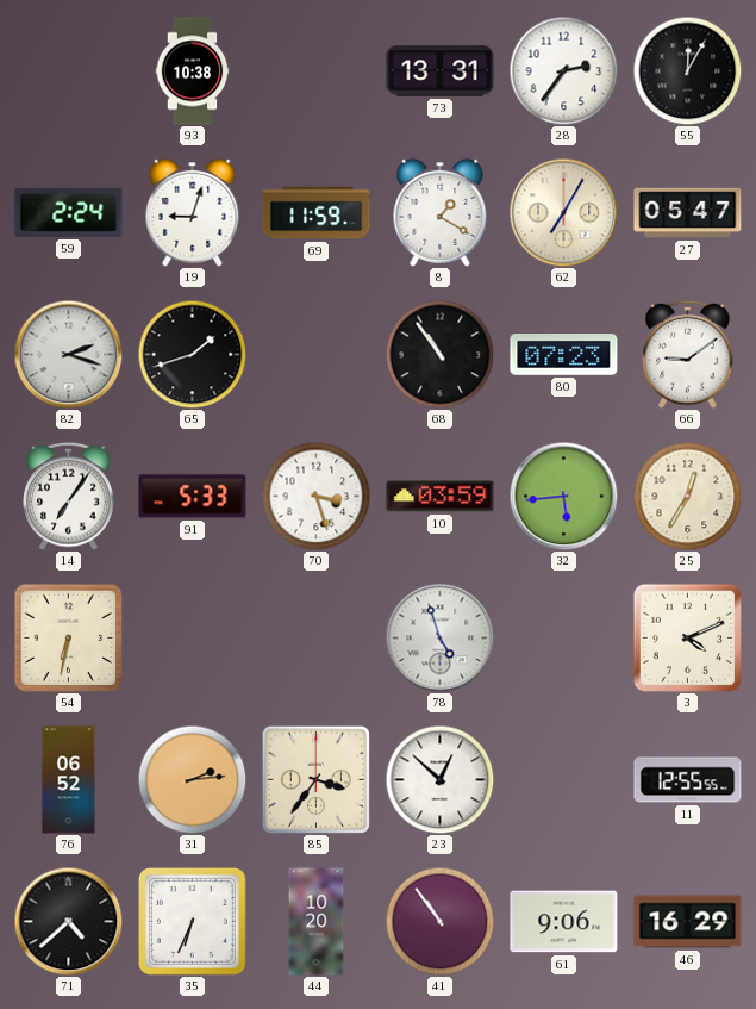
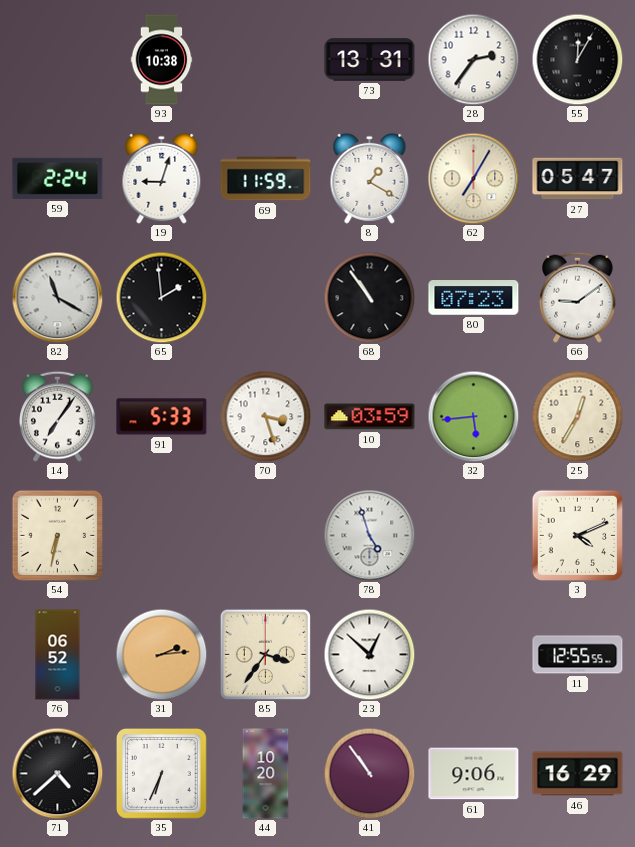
82: 2:18 -> 11:20
65: 1:42 -> 1:59
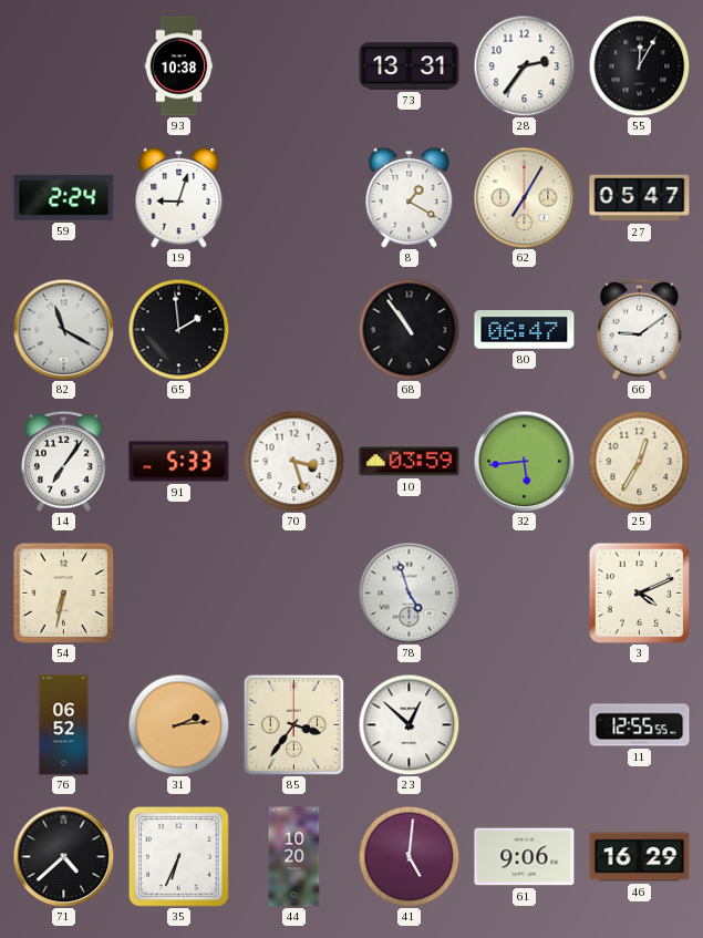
69: 11:59 -> none
80: 07:23 -> 06:47
41: 10:54 -> 5:01
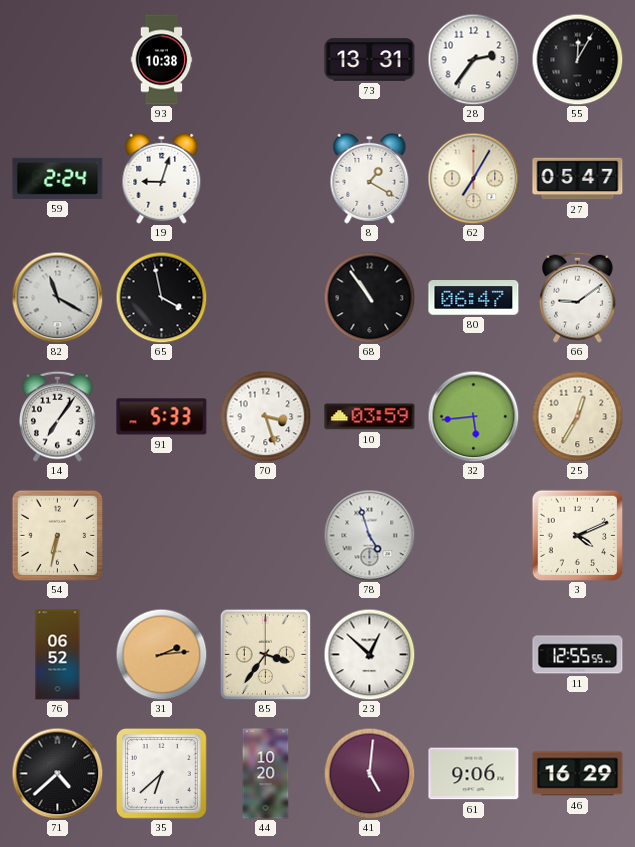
65: 1:59 -> 3:58
35: 6:34 -> 6:38
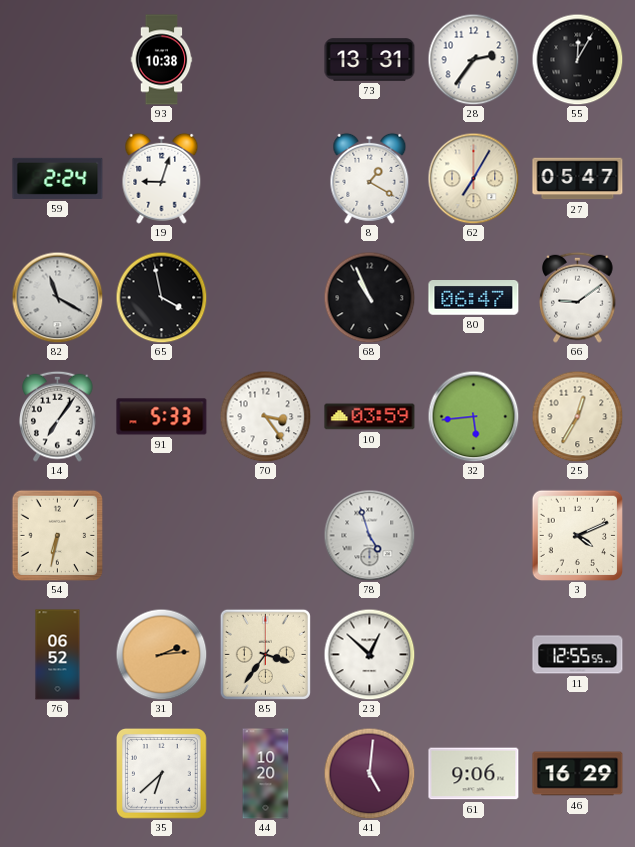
68: 10:54 -> 10:56
70: 3:27 -> 3:24
71: 4:38 -> none
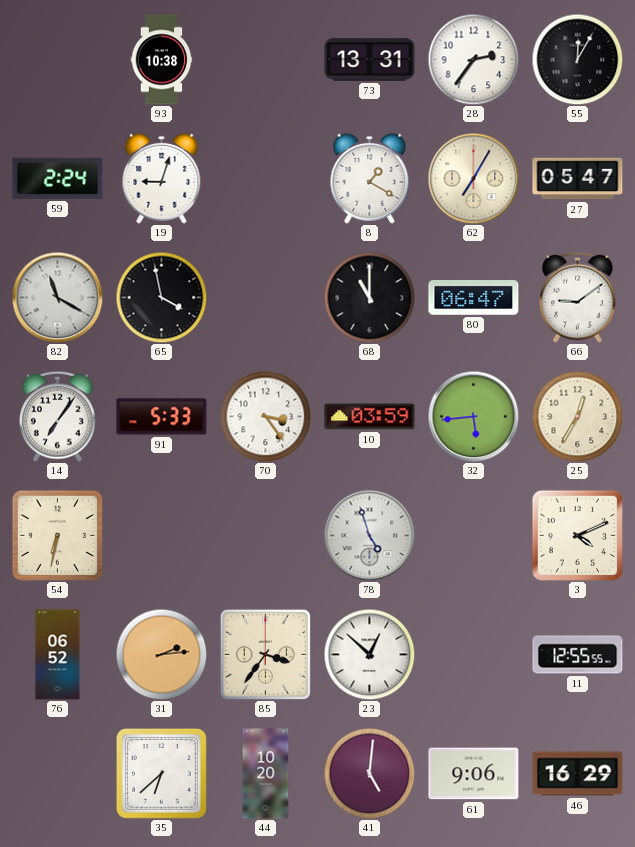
68: 10:56 -> 11:00
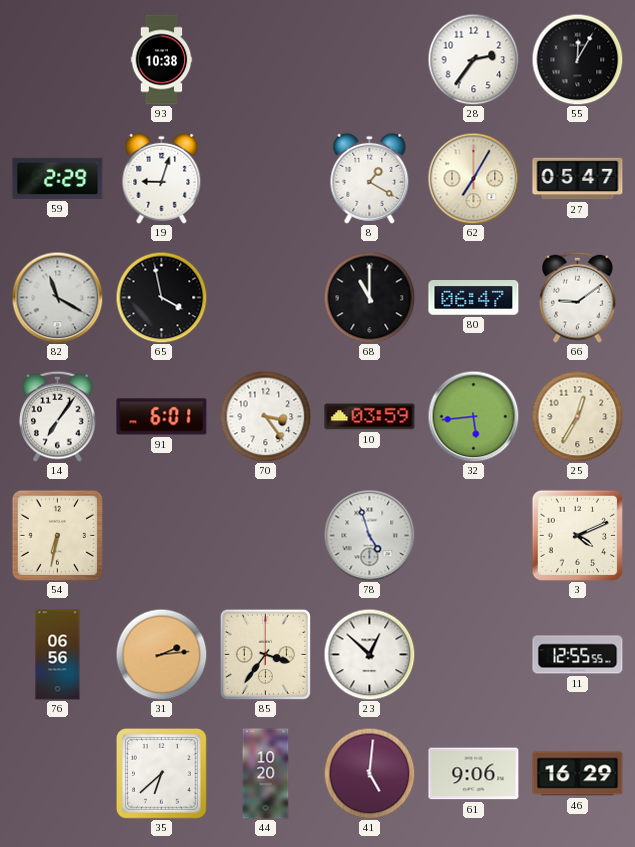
73: 13:31 -> none
59: 2:24 -> 2:29
91: 5:33 -> 6:01
76: 06:52 -> 06:56
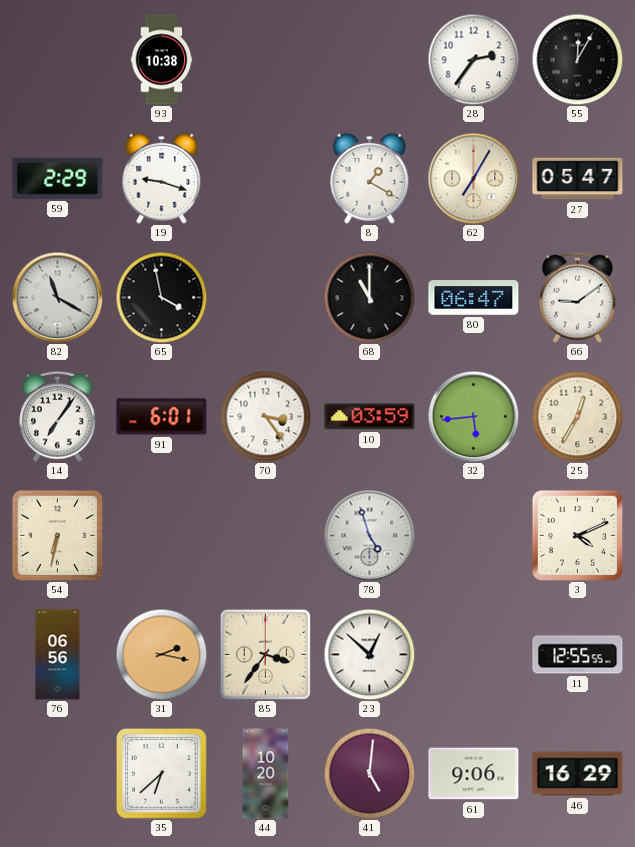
19: 9:03 -> 9:18
31: 2:14 -> 2:17
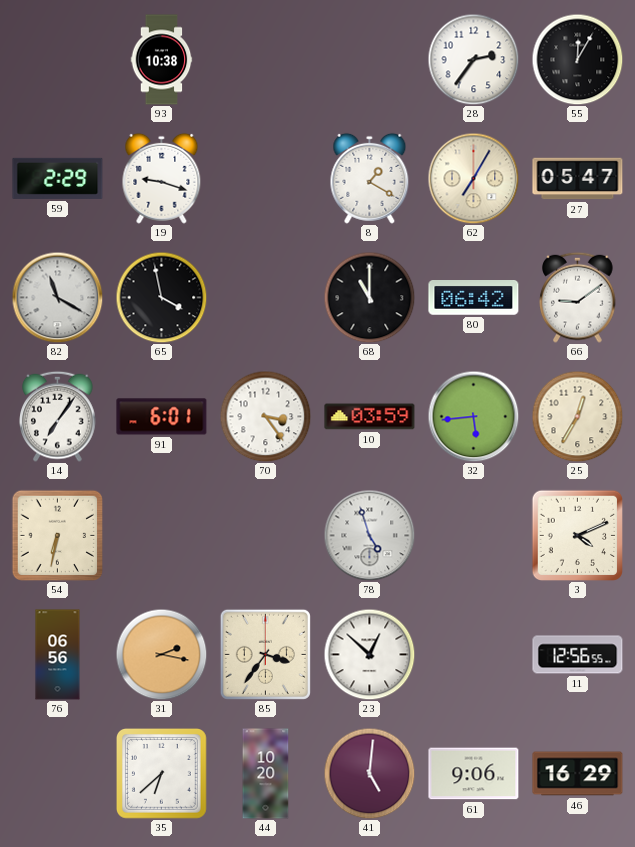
80: 06:47 -> 06:42
11: 12:55 -> 12:56
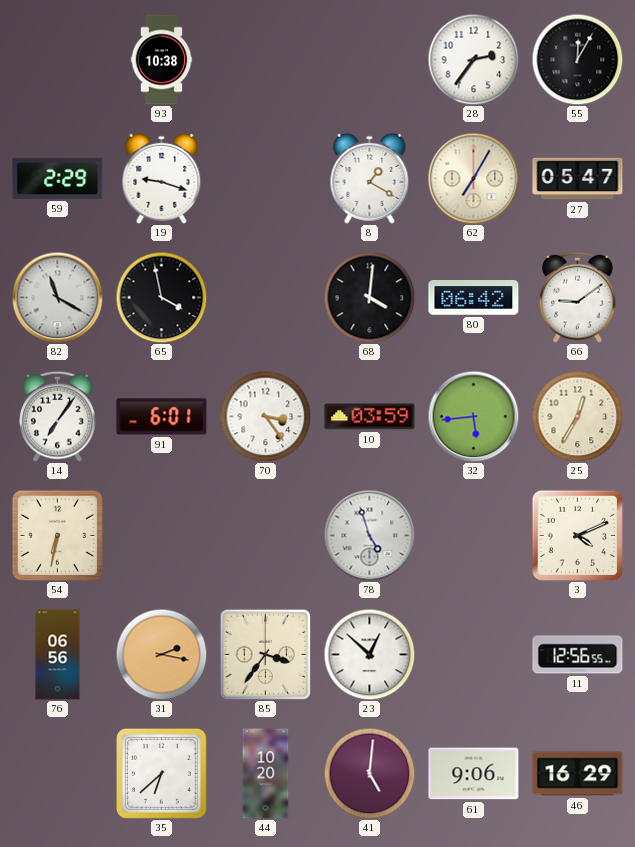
68: 11:00 -> 4:01
